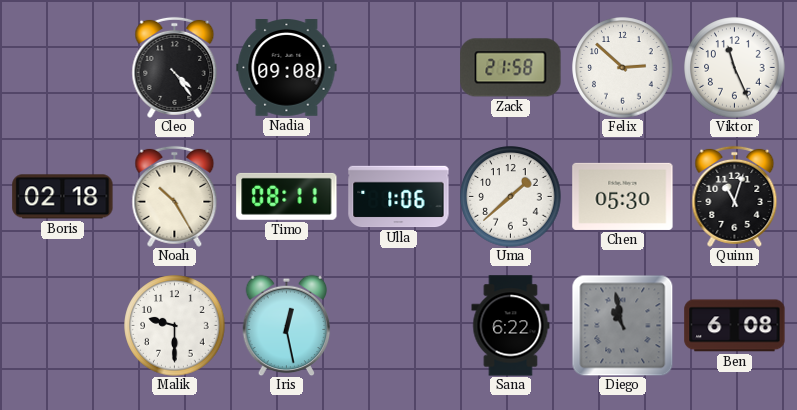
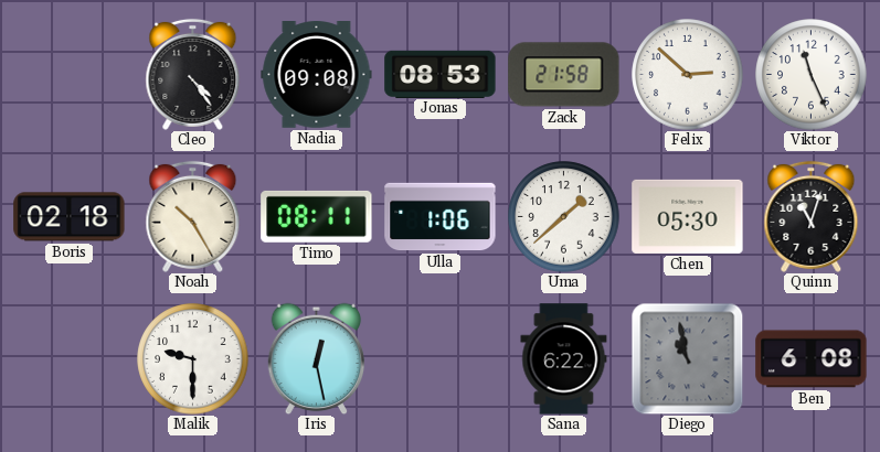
Jonas: none -> 08:53
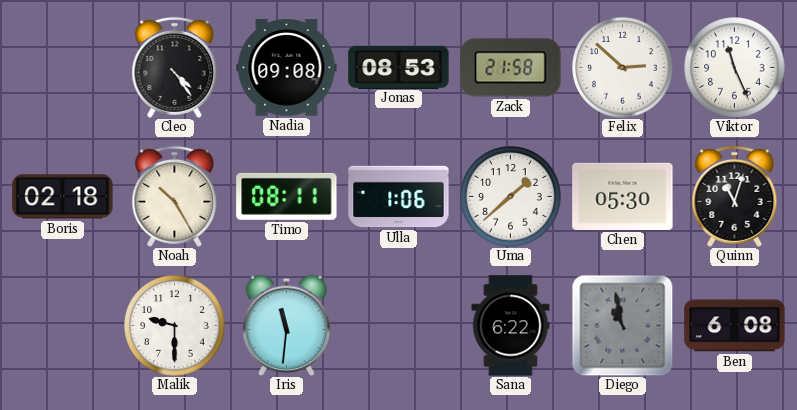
Iris: 12:28 -> 11:31
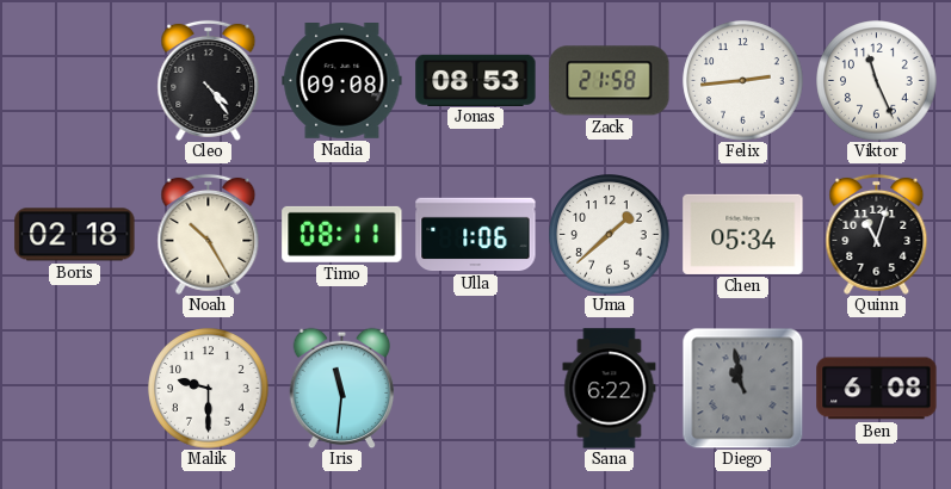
Felix: 2:52 -> 2:44
Chen: 05:30 -> 05:34
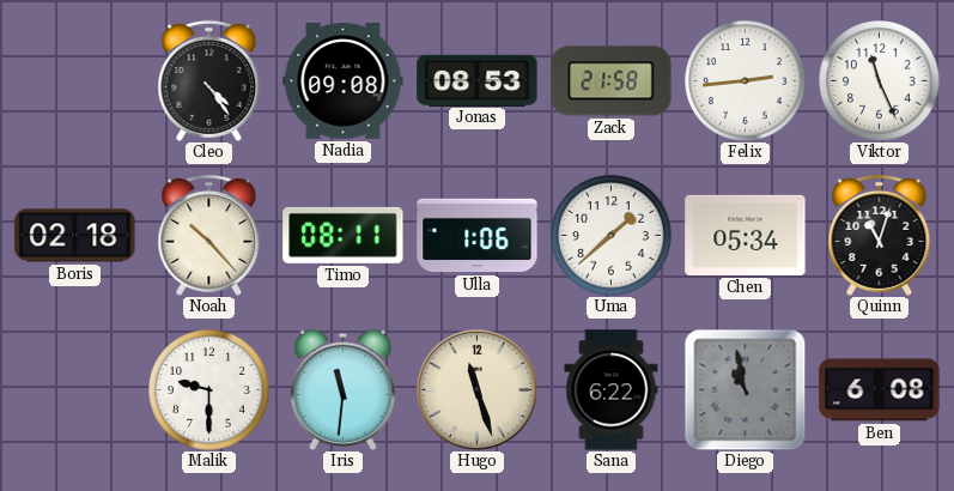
Noah: 10:25 -> 10:23
Hugo: none -> 11:27
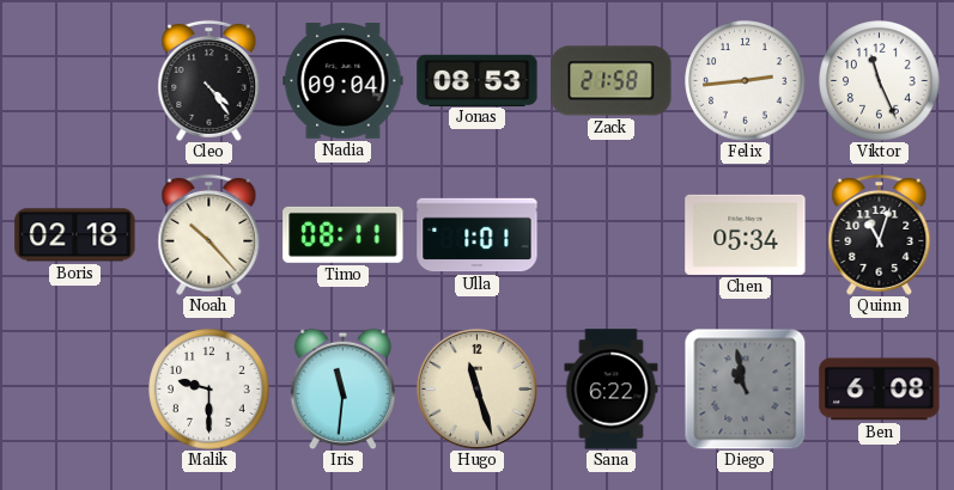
Nadia: 09:08 -> 09:04
Ulla: 1:06 -> 1:01
Uma: 1:38 -> none
